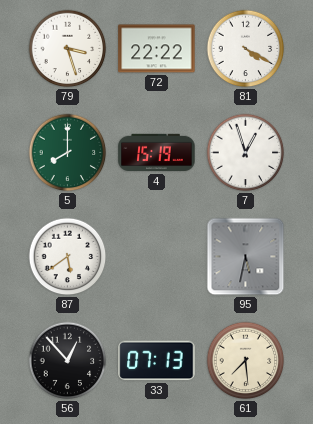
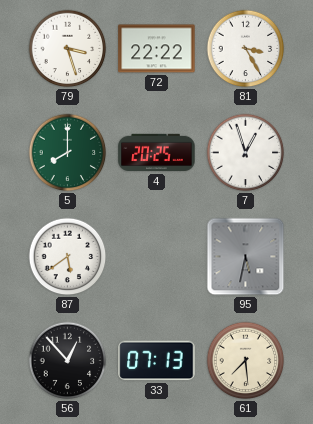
81: 4:20 -> 3:25
4: 15:19 -> 20:25
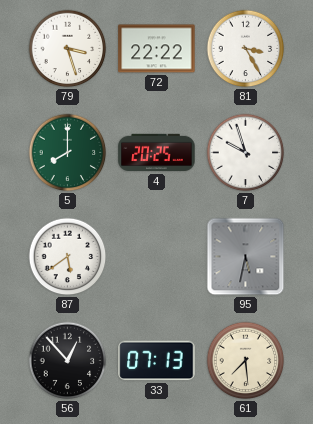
7: 12:57 -> 9:57
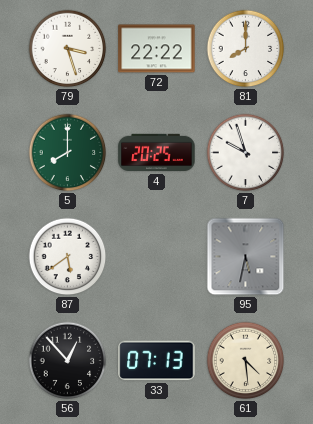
81: 3:25 -> 8:00
61: 7:29 -> 4:29
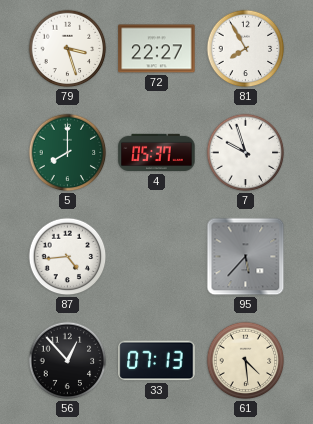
72: 22:22 -> 22:27
81: 8:00 -> 7:55
4: 20:25 -> 05:37
87: 5:39 -> 4:44
95: 5:32 -> 5:37
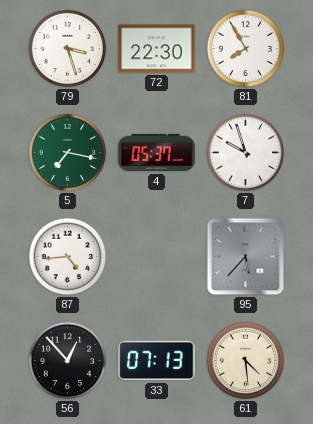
72: 22:27 -> 22:30
5: 8:00 -> 7:17
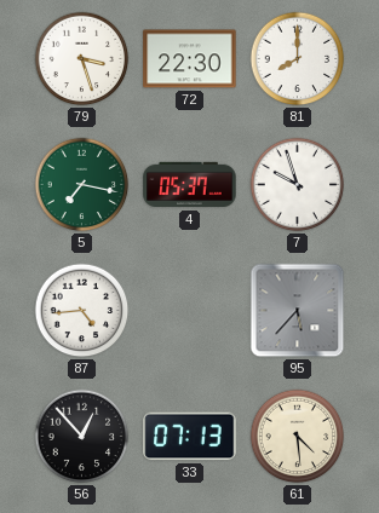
81: 7:55 -> 8:00
